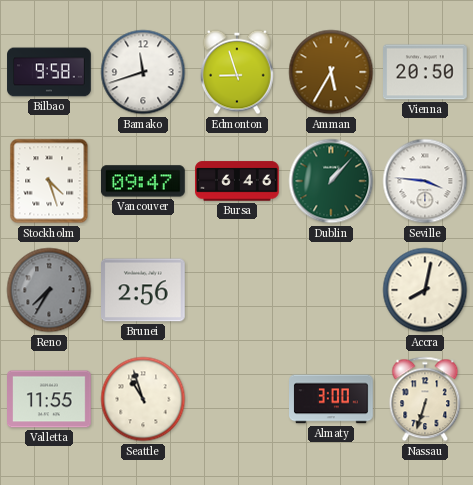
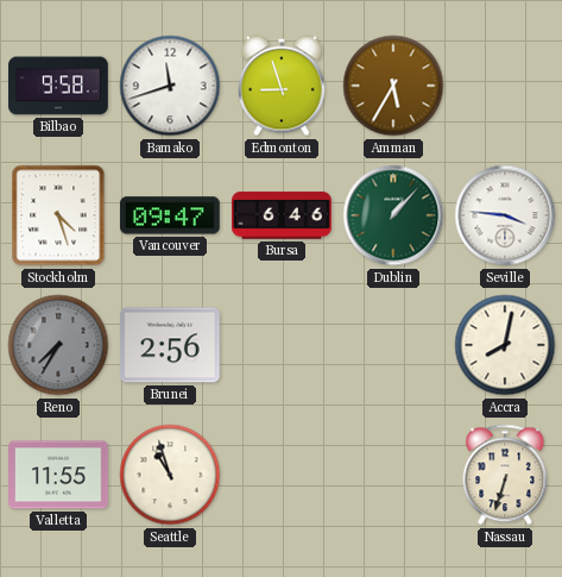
Vienna: 20:50 -> none
Almaty: 3:00 -> none
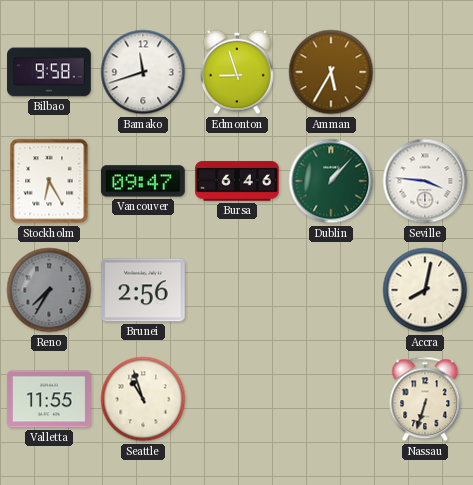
Stockholm: 4:27 -> 6:25
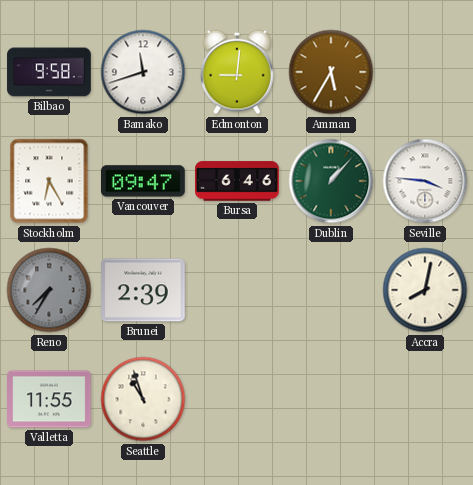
Edmonton: 8:57 -> 9:01
Brunei: 2:56 -> 2:39
Nassau: 6:33 -> none
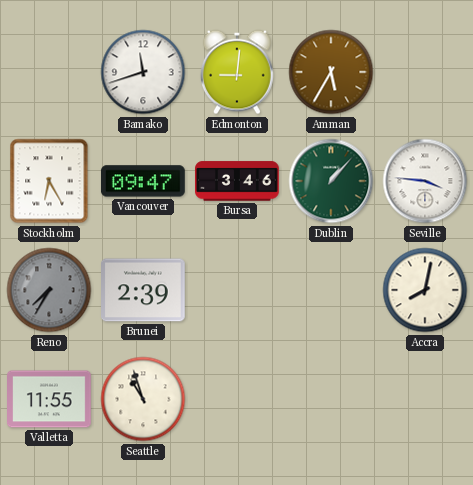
Bilbao: 9:58 -> none
Bursa: 6:46 -> 3:46
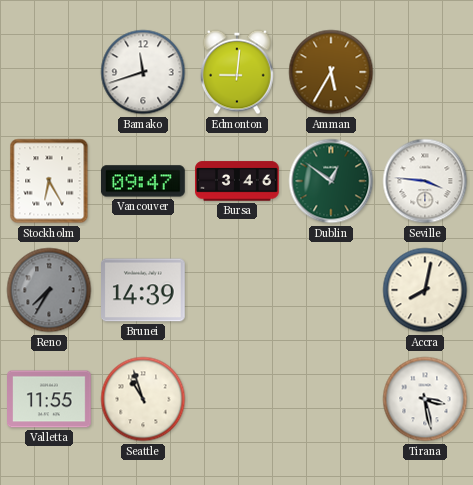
Dublin: 1:07 -> 12:51
Brunei: 2:39 -> 14:39
Tirana: none -> 3:28
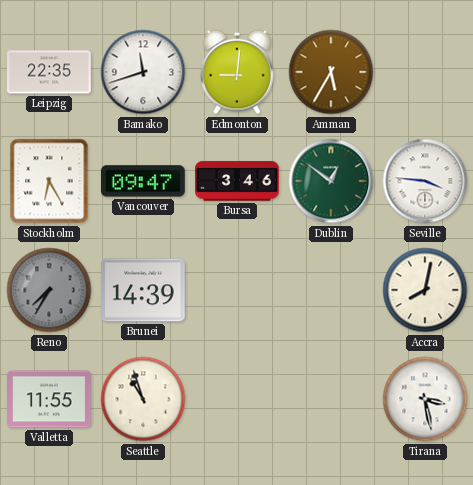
Leipzig: none -> 22:35
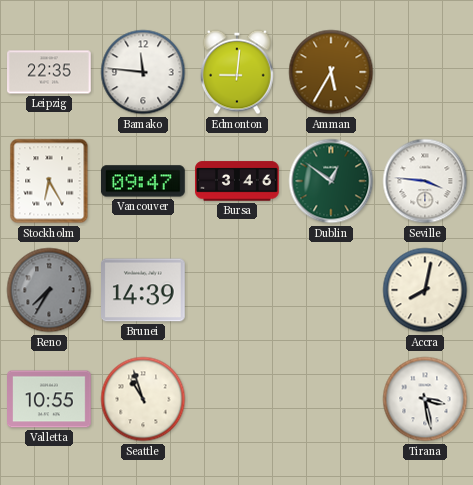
Bamako: 11:42 -> 11:46
Valletta: 11:55 -> 10:55
